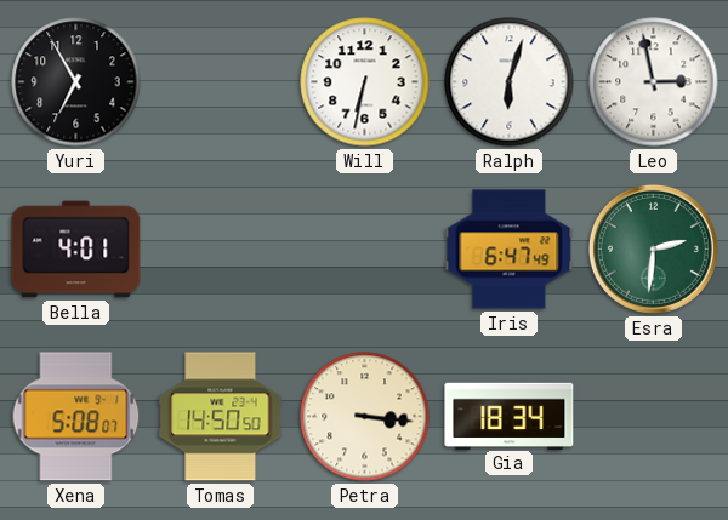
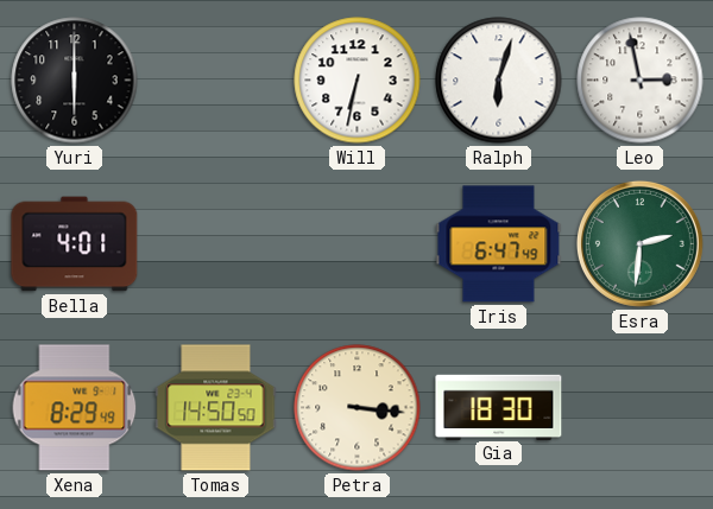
Yuri: 6:55 -> 6:00
Xena: 5:08 -> 8:29
Gia: 18:34 -> 18:30
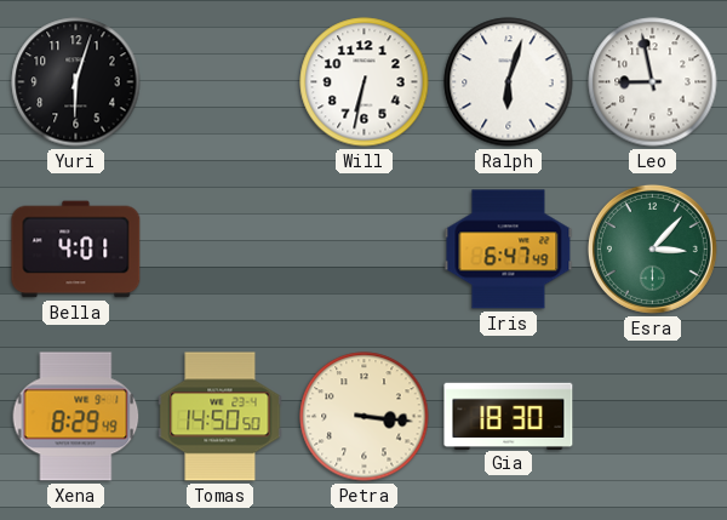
Yuri: 6:00 -> 6:03
Leo: 2:58 -> 8:58
Esra: 2:31 -> 3:07
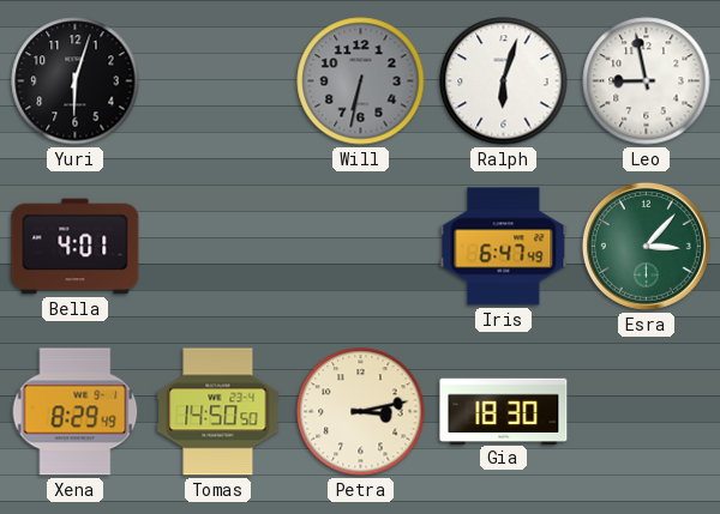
Will dial: white -> grey
Petra: 3:16 -> 3:13
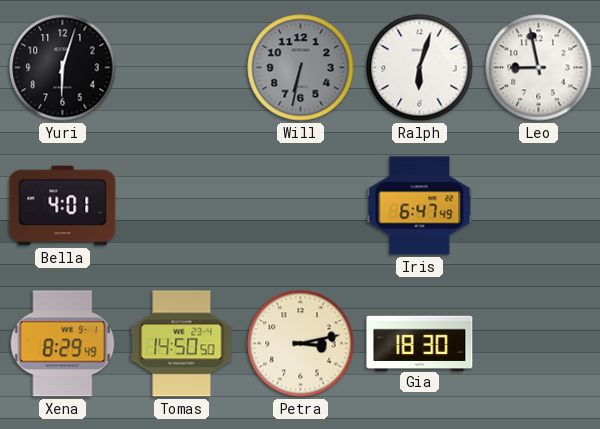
Esra: 3:07 -> none
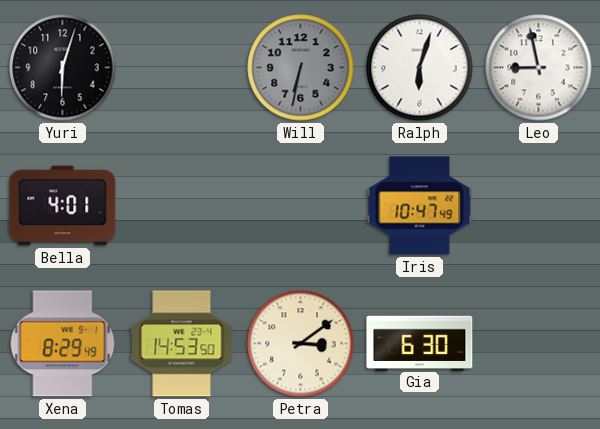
Iris: 6:47 -> 10:47
Tomas: 14:50 -> 14:53
Petra: 3:13 -> 3:09
Gia: 18:30 -> 6:30
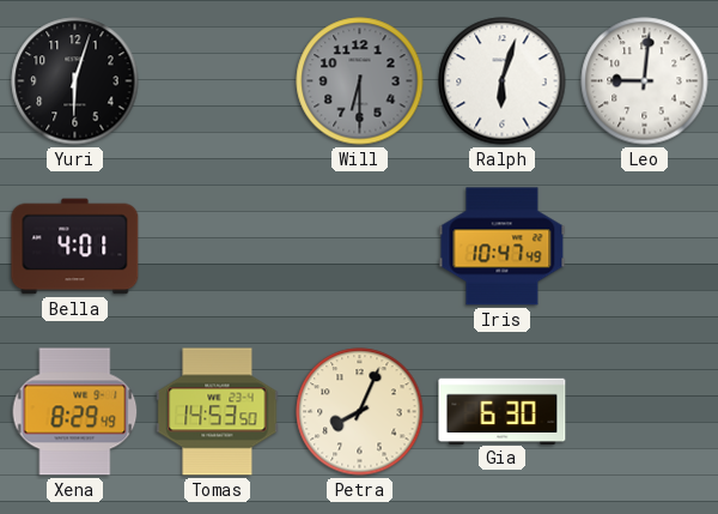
Will: 6:32 -> 6:30
Leo: 8:58 -> 9:01
Petra: 3:09 -> 8:04
